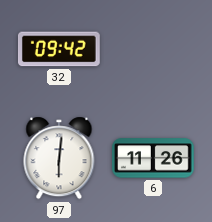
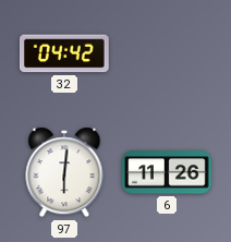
32: 09:42 -> 04:42
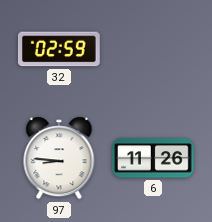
32: 04:42 -> 02:59
97: 6:01 -> 8:46
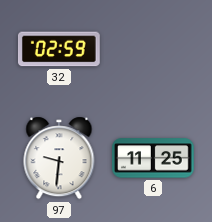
97: 8:46 -> 9:31
6: 11:26 -> 11:25
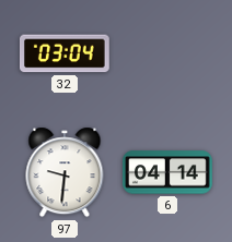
32: 02:59 -> 03:04
6: 11:25 -> 04:14
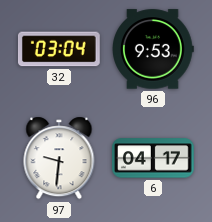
96: none -> 9:53
6: 04:14 -> 04:17
